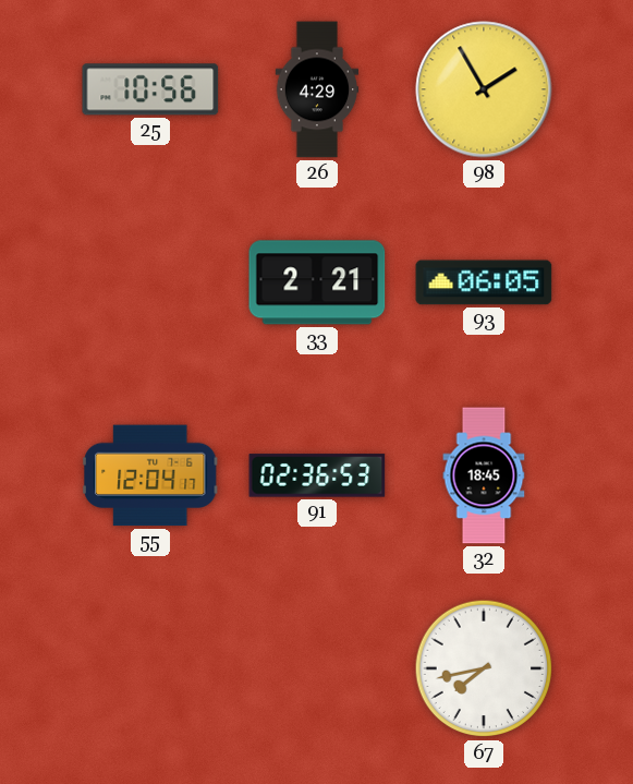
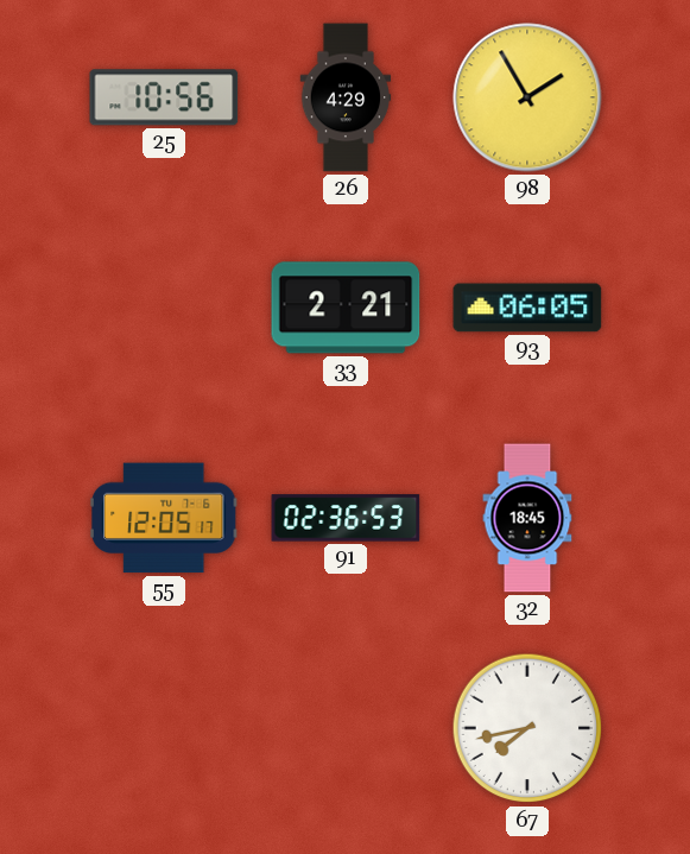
55: 12:04 -> 12:05
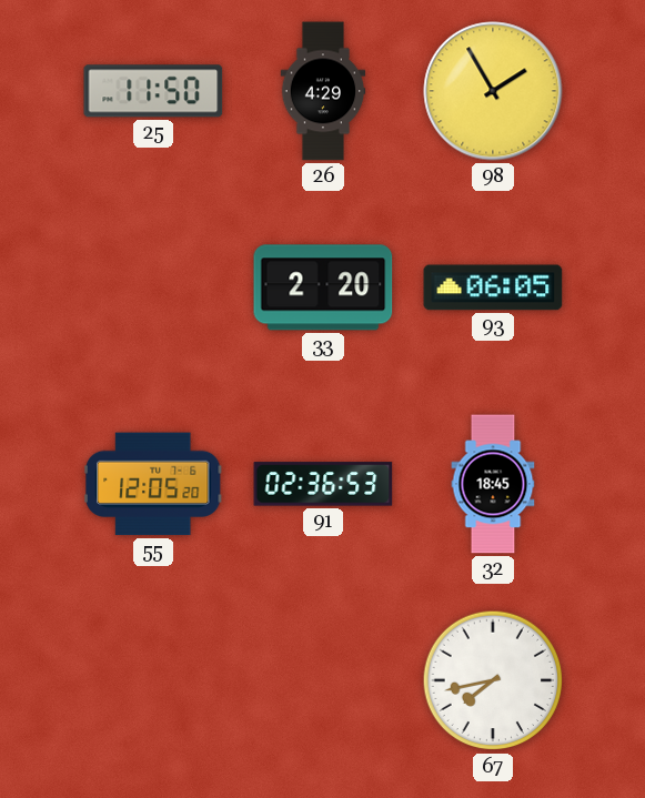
25: 10:56 -> 11:50
33: 2:21 -> 2:20
55: 12:05:17 -> 12:05:20
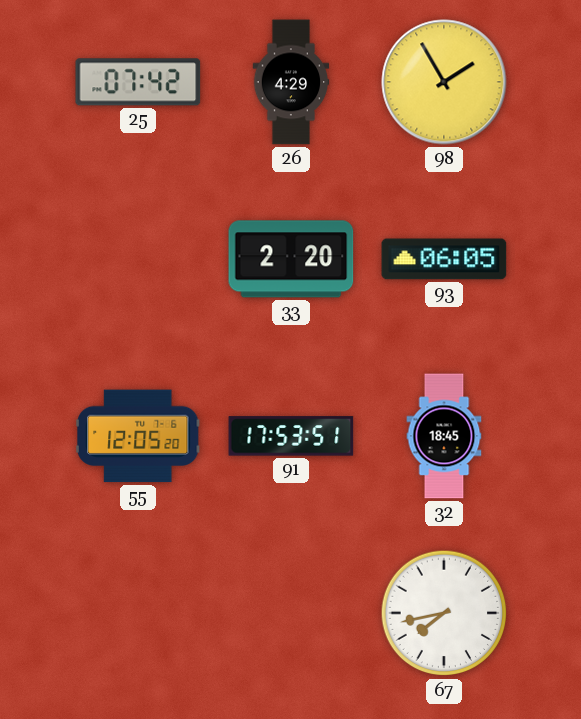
25: 11:50 -> 07:42
91: 02:36 -> 17:53
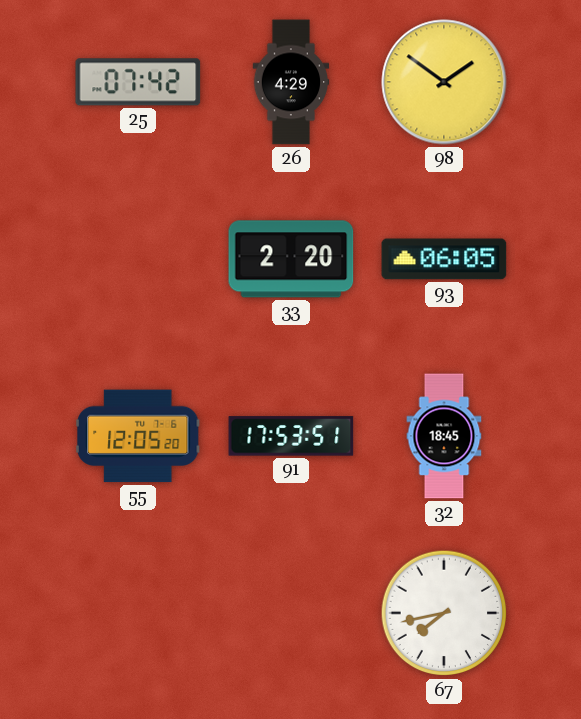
98: 1:55 -> 1:51
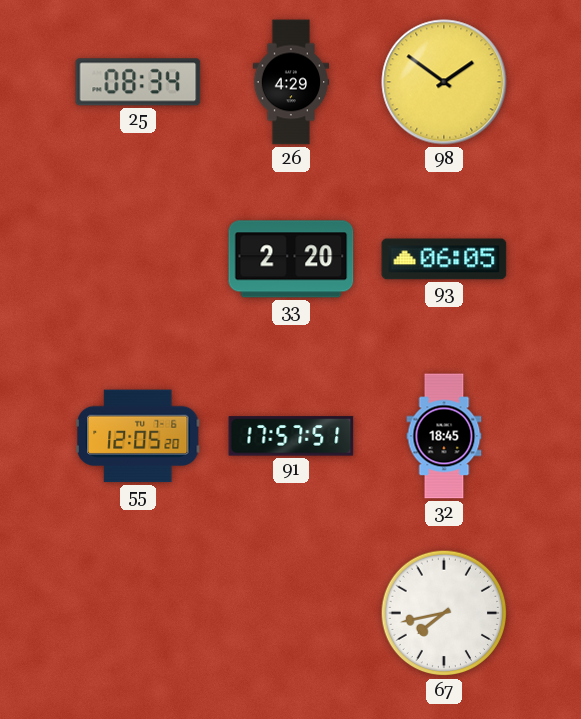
25: 07:42 -> 08:34
91: 17:53 -> 17:57
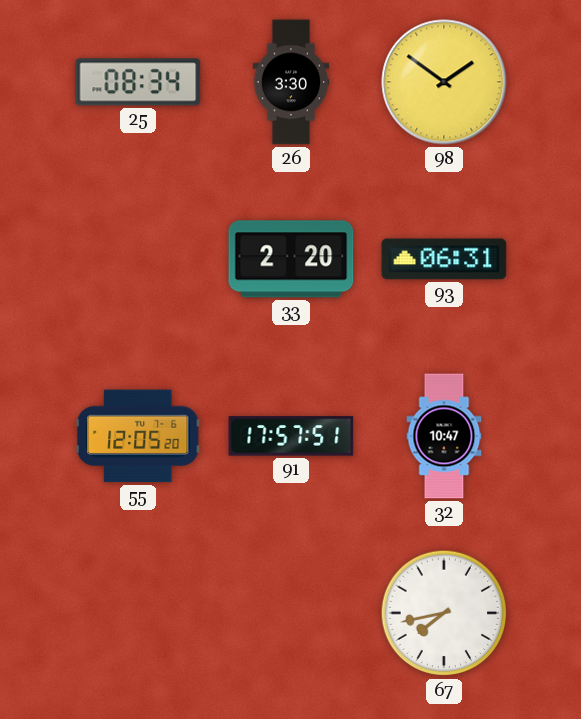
26: 4:29 -> 3:30
93: 06:05 -> 06:31
32: 18:45 -> 10:47
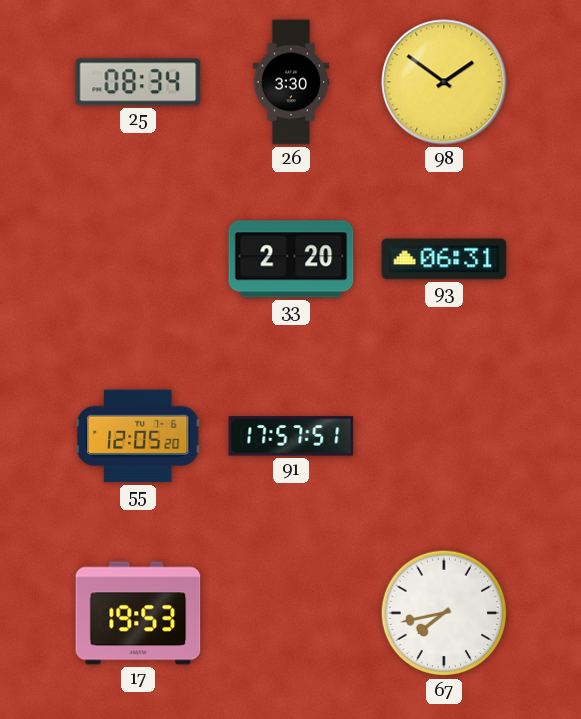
32: 10:47 -> none
17: none -> 19:53
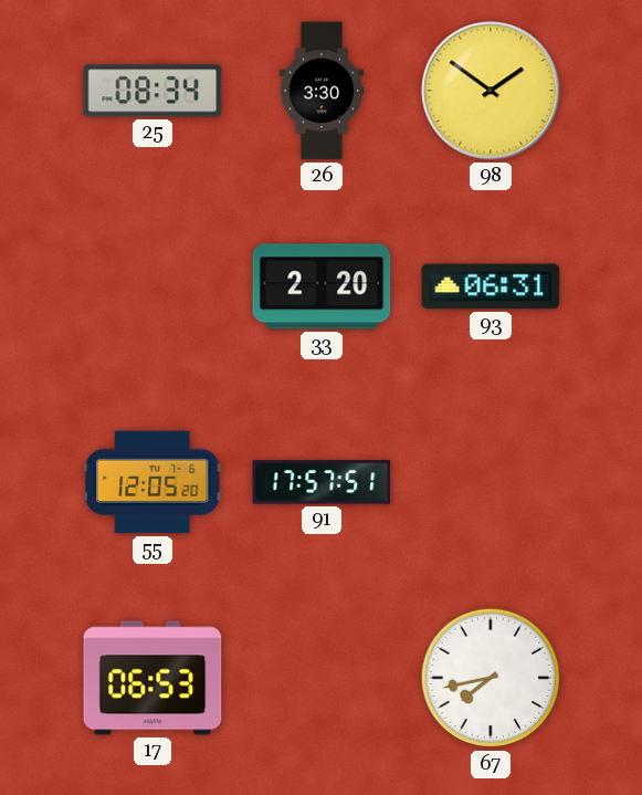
17: 19:53 -> 06:53
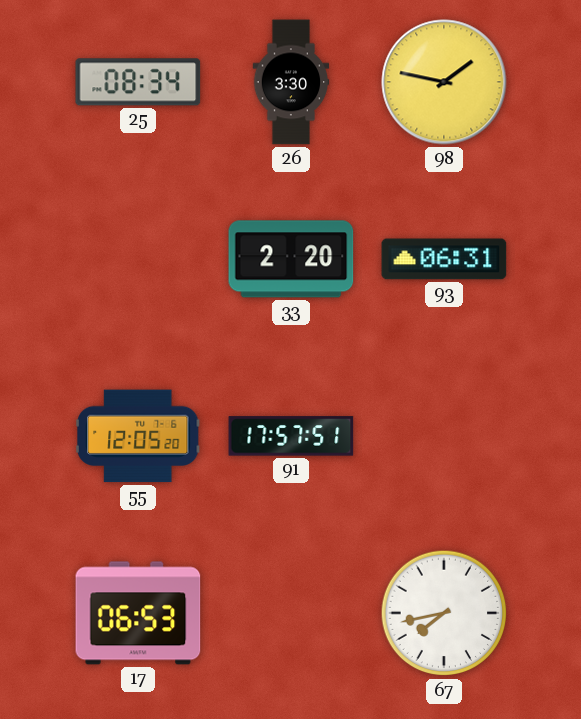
98: 1:51 -> 1:47
